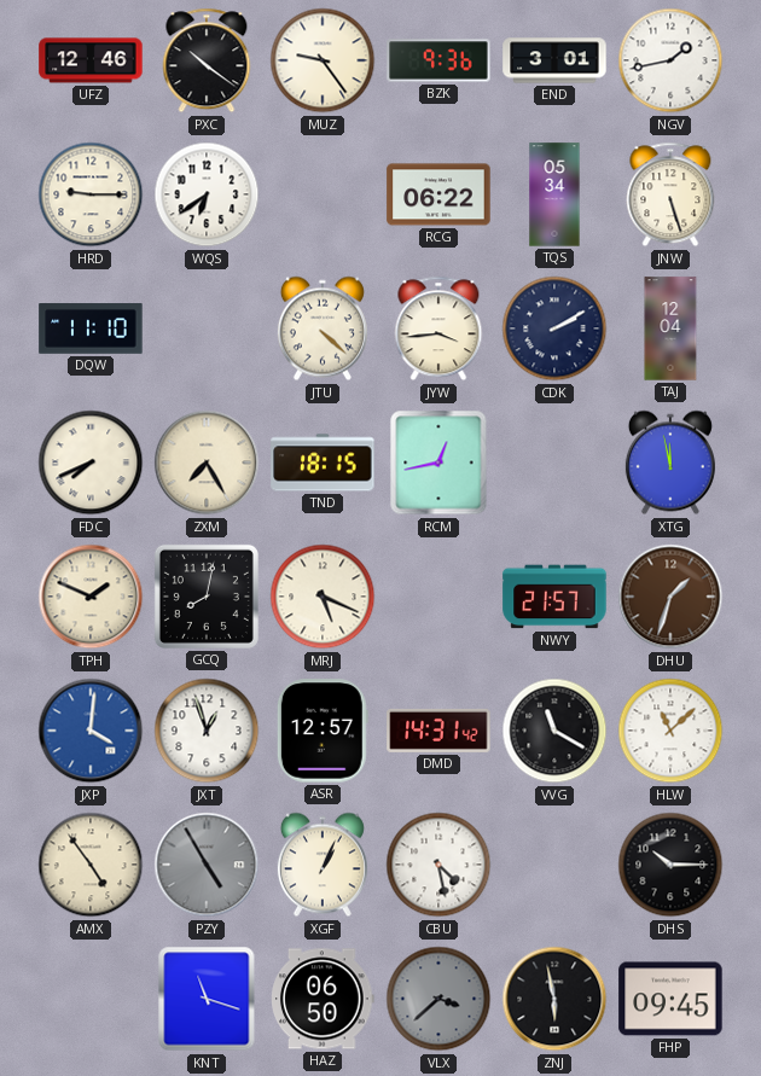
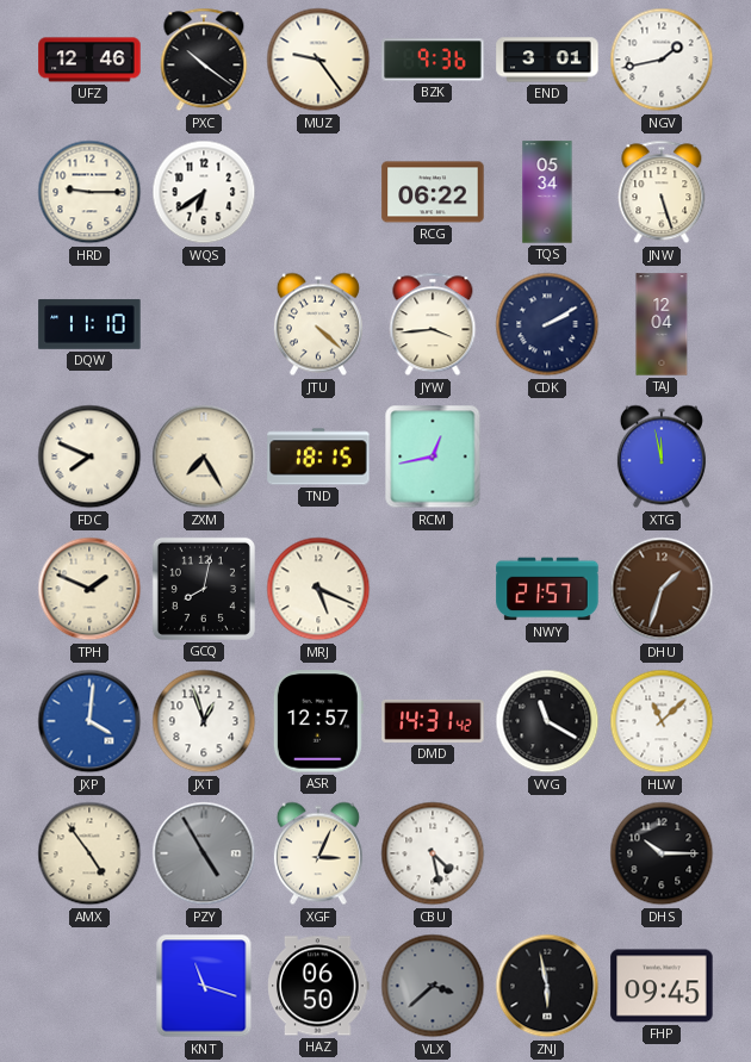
FDC: 7:41 -> 7:49
XGF: 1:04 -> 3:04
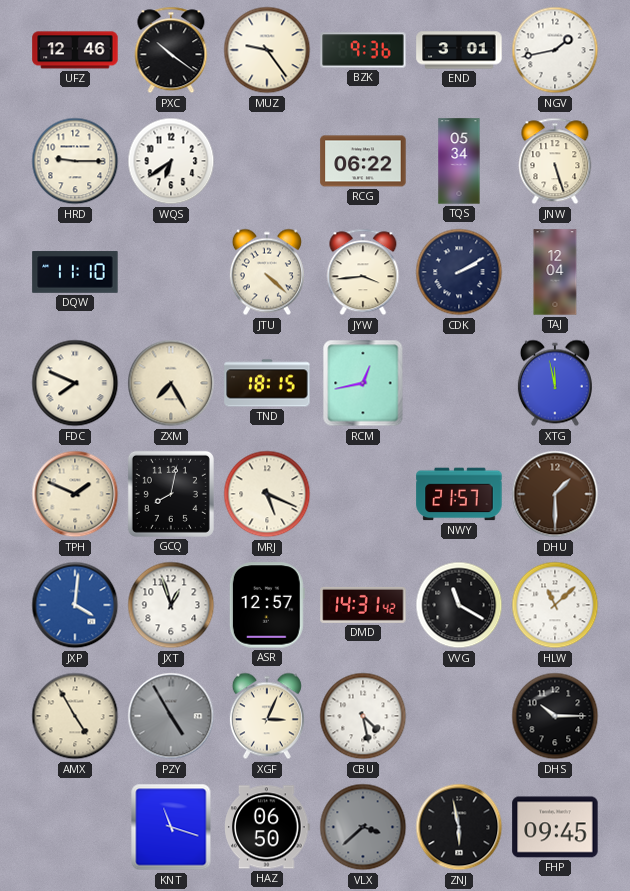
DHU: 1:33 -> 1:30
AMX: 4:54 -> 4:55
